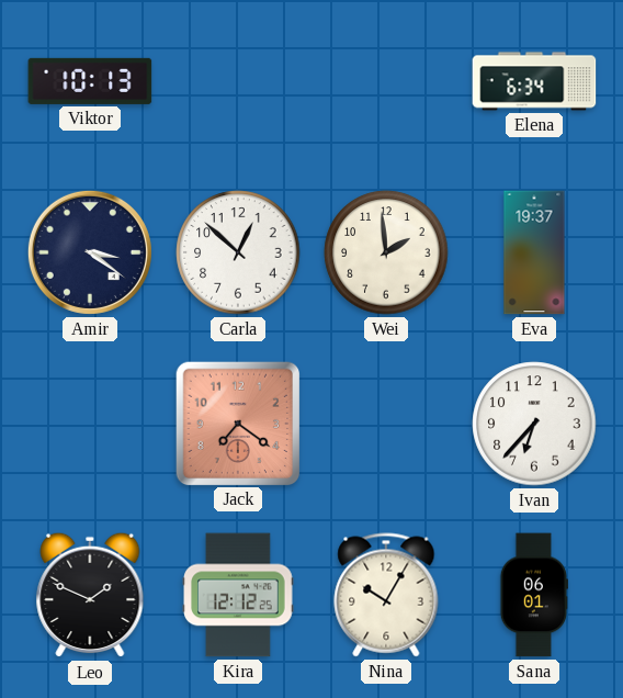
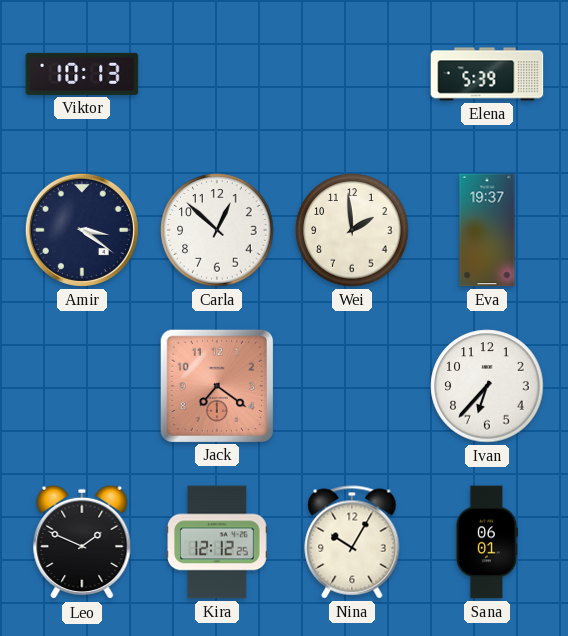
Elena: 6:34 -> 5:39
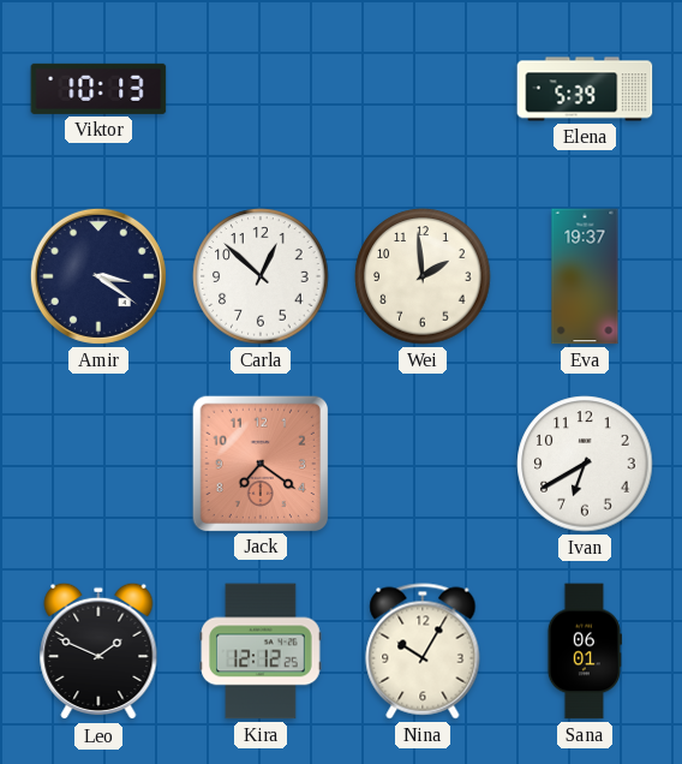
Ivan: 6:37 -> 6:40
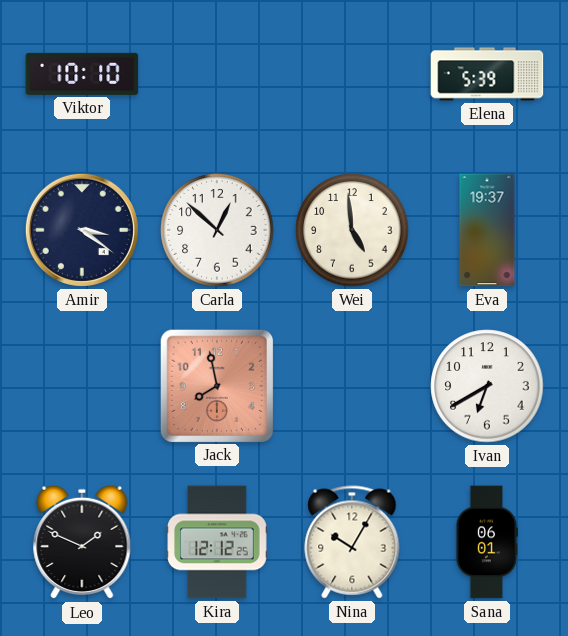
Viktor: 10:13 -> 10:10
Wei: 1:59 -> 4:59
Jack: 7:21 -> 7:58
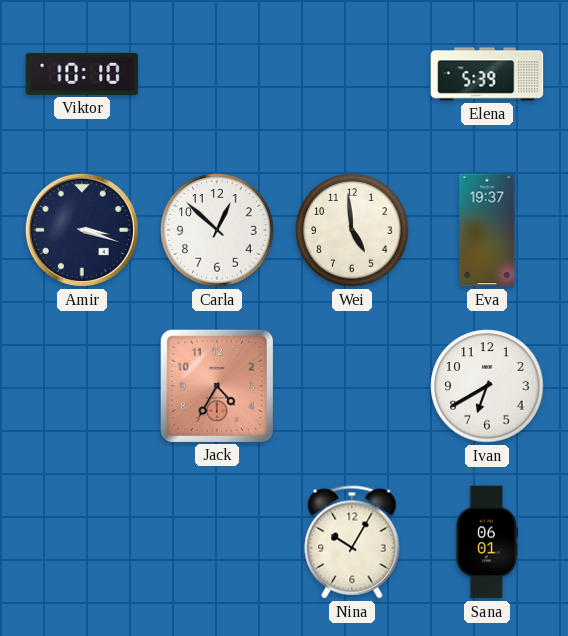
Amir: 3:21 -> 3:18
Jack: 7:58 -> 4:35
Leo: 1:49 -> none
Kira: 12:12 -> none
